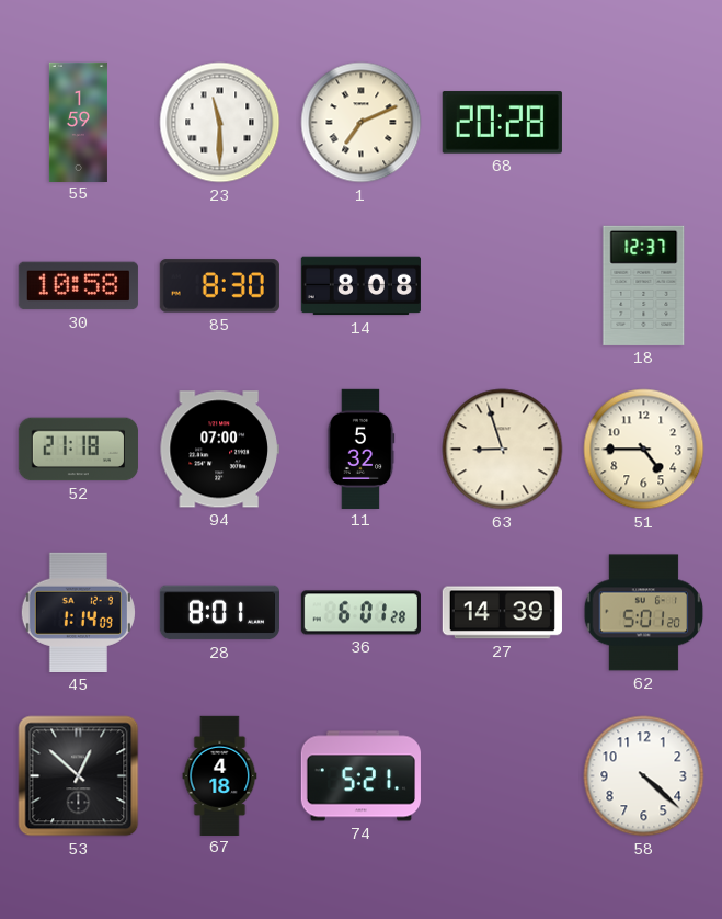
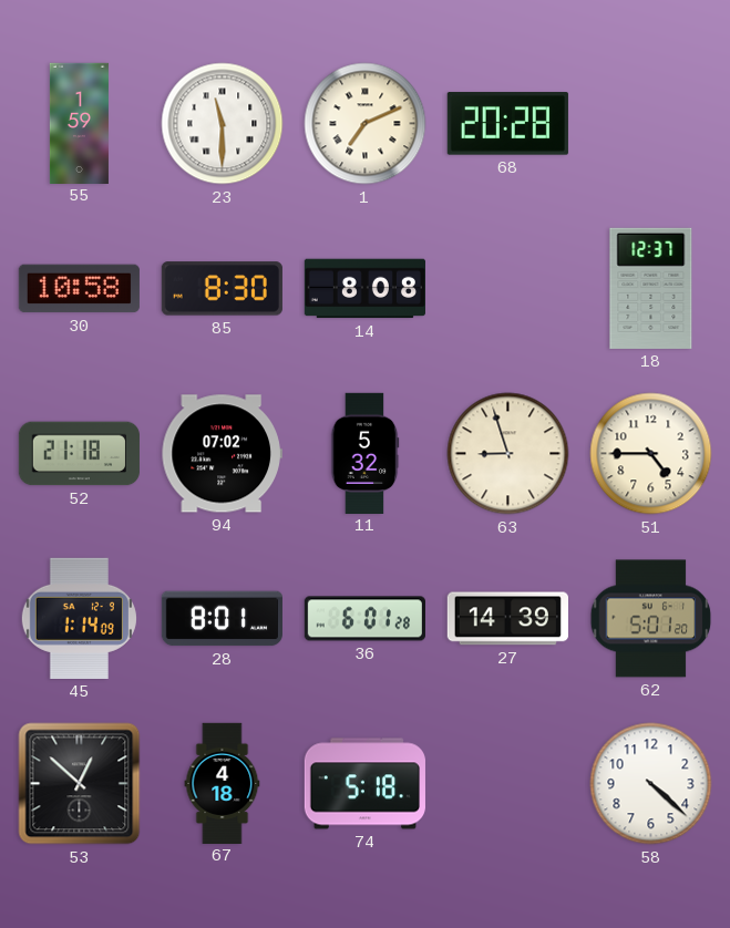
94: 07:00 -> 07:02
74: 5:21 -> 5:18
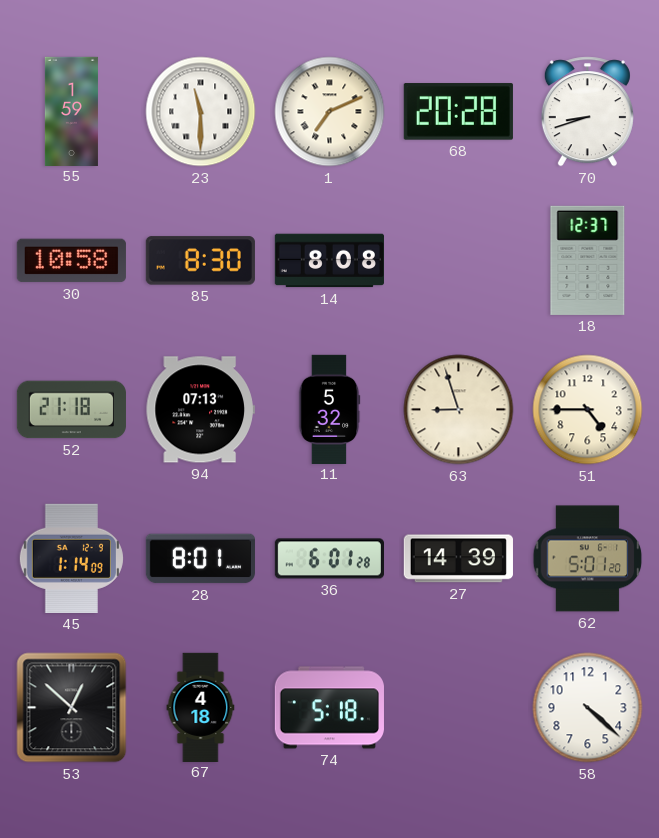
70: none -> 8:42
94: 07:02 -> 07:13
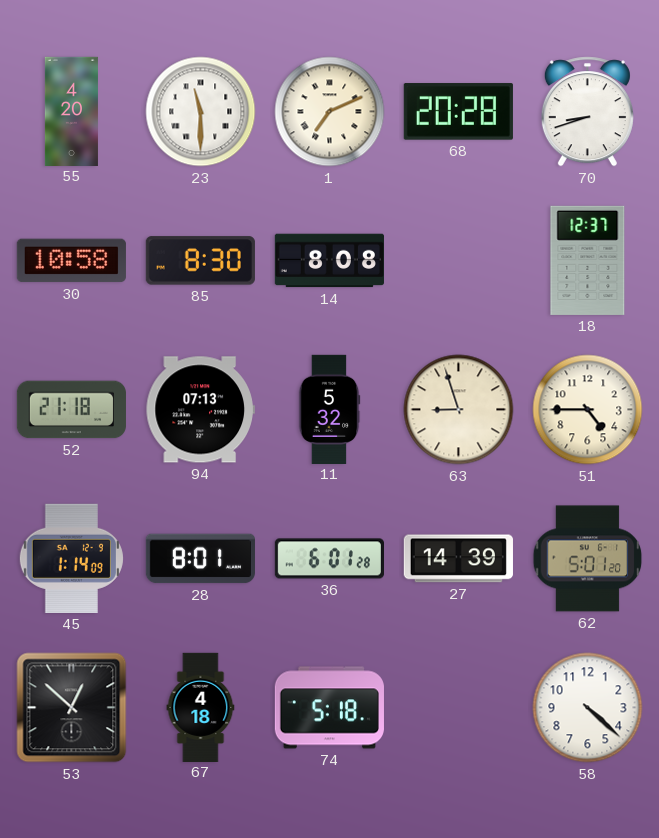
55: 1:59 -> 4:20
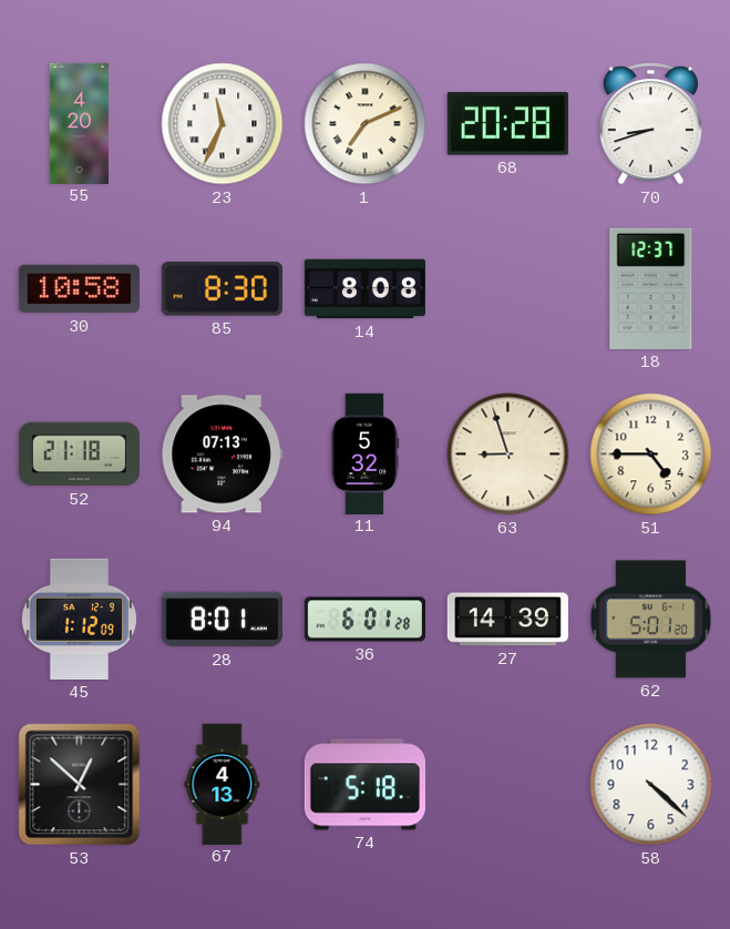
23: 11:30 -> 11:34
45: 1:14 -> 1:12
67: 4:18 -> 4:13
